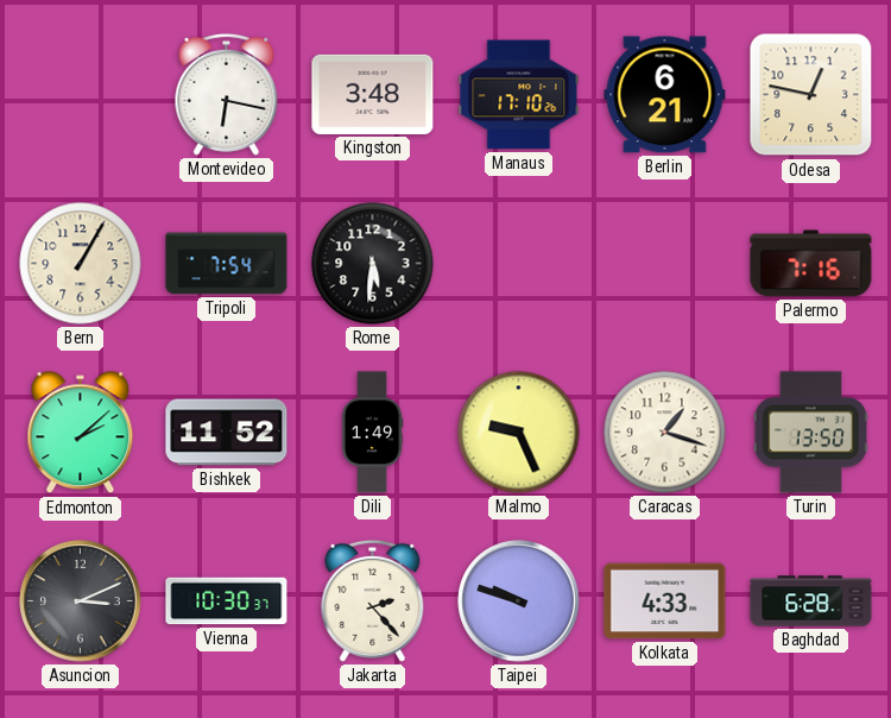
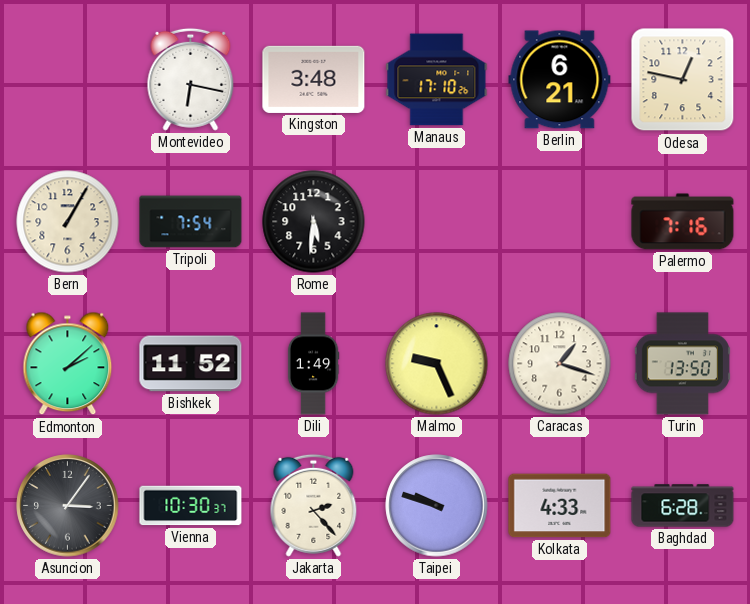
Asuncion: 3:11 -> 3:06
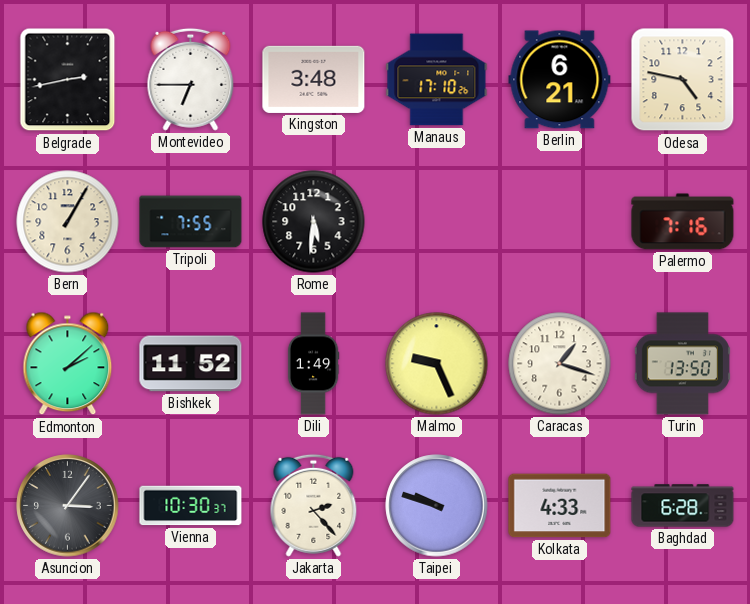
Belgrade: none -> 2:43
Montevideo: 6:17 -> 6:45
Odesa: 12:47 -> 4:47
Tripoli: 7:54 -> 7:55
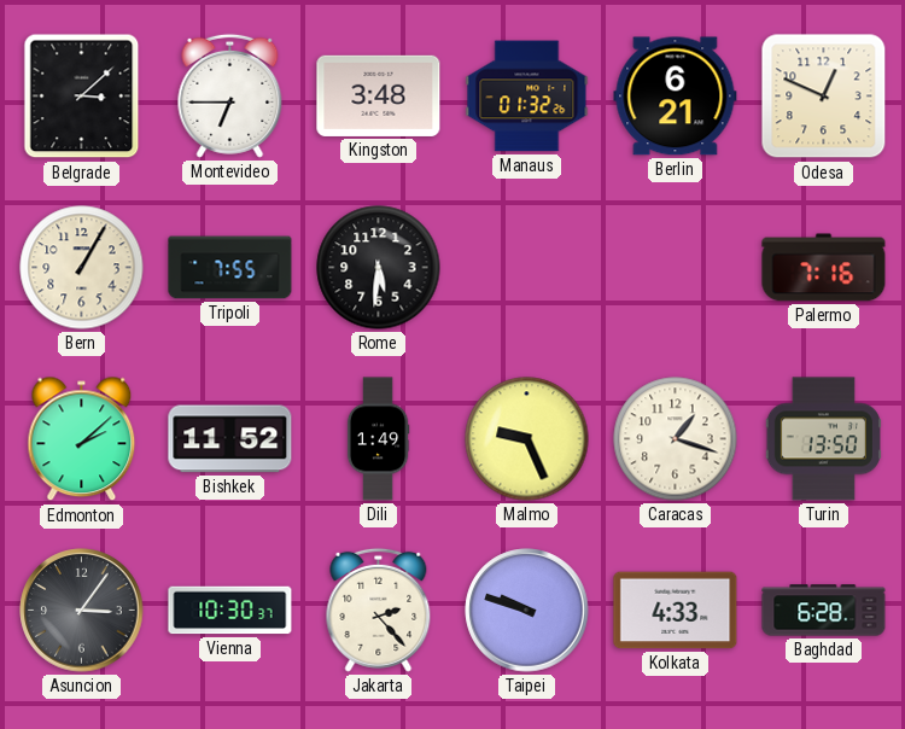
Belgrade: 2:43 -> 3:08
Manaus: 17:10 -> 01:32
Odesa: 4:47 -> 12:49
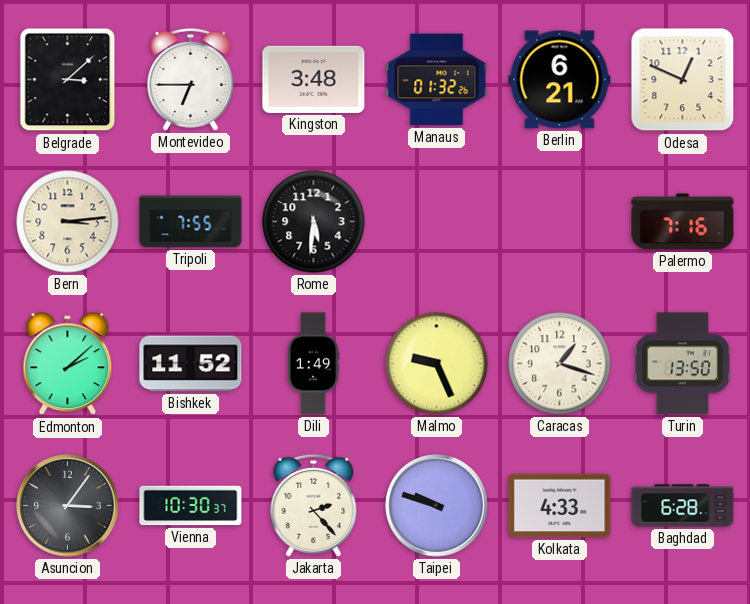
Bern: 1:05 -> 3:14
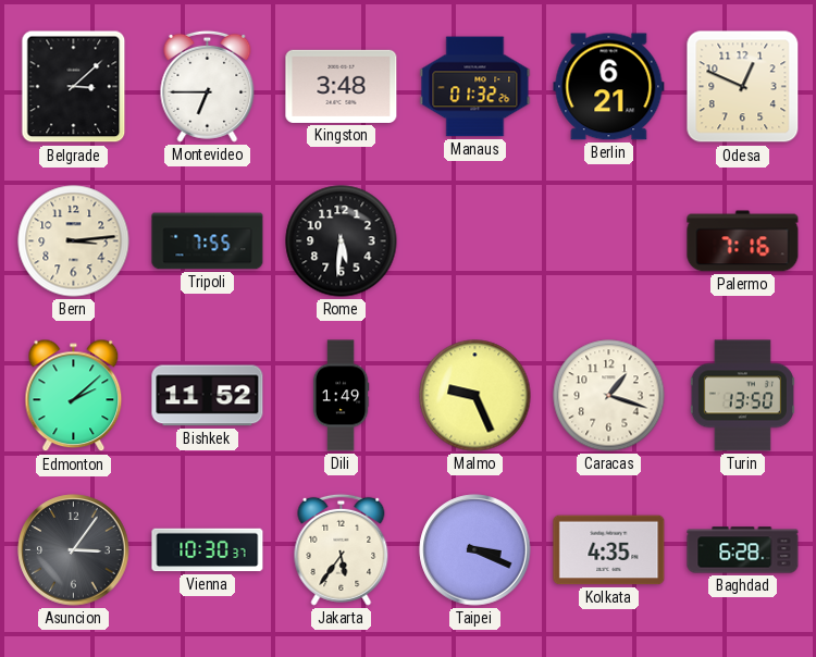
Jakarta: 2:23 -> 5:36
Taipei: 9:48 -> 3:19
Kolkata: 4:33 -> 4:35
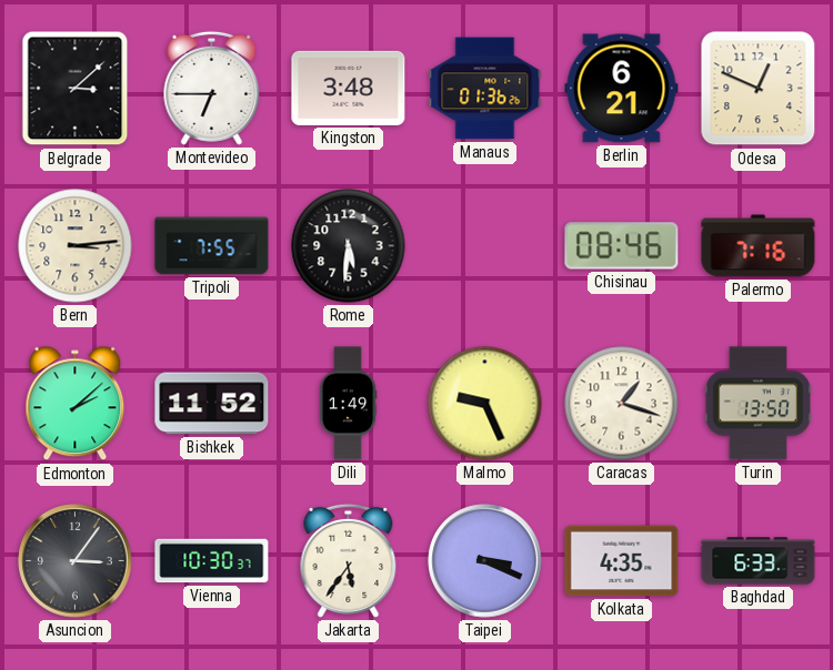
Manaus: 01:32 -> 01:36
Chisinau: none -> 08:46
Baghdad: 6:28 -> 6:33
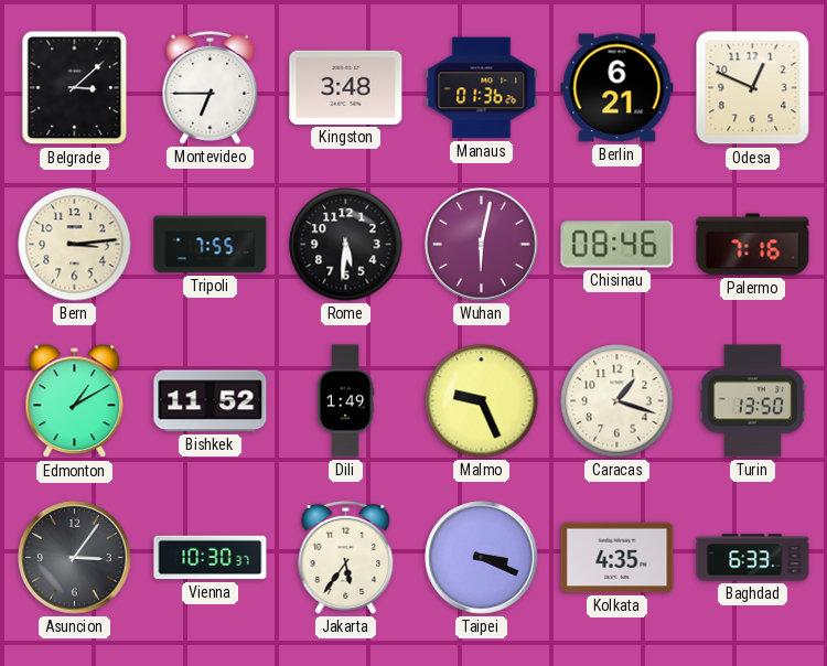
Wuhan: none -> 6:02
Edmonton: 2:08 -> 1:10
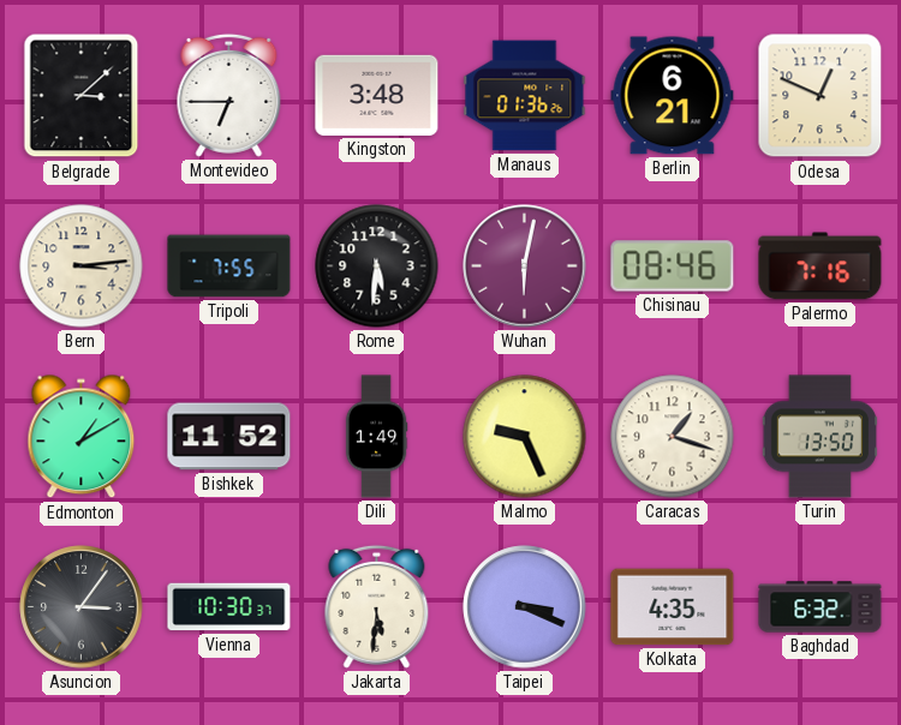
Jakarta: 5:36 -> 5:31
Baghdad: 6:33 -> 6:32
